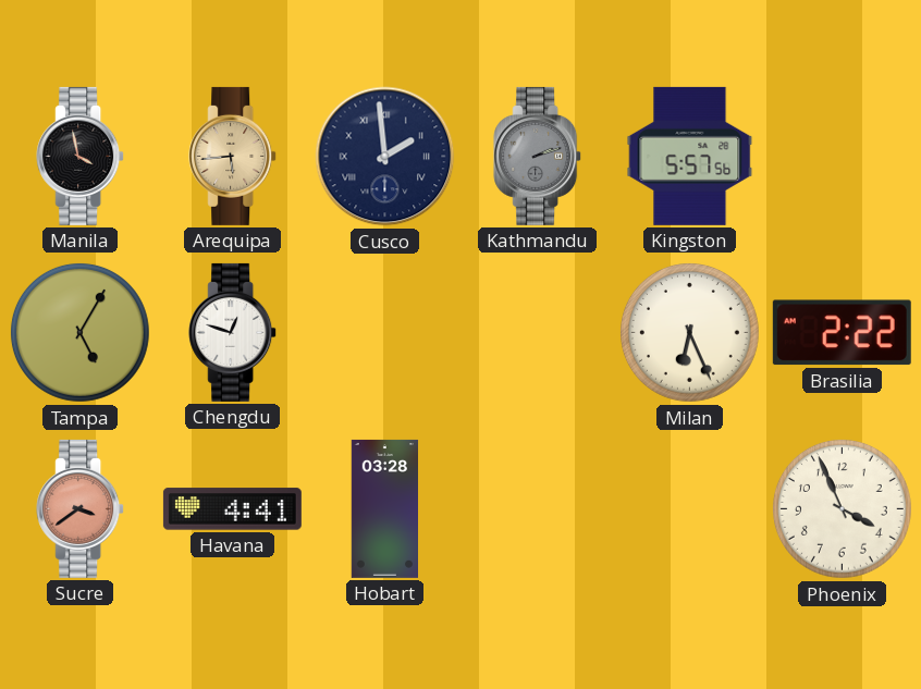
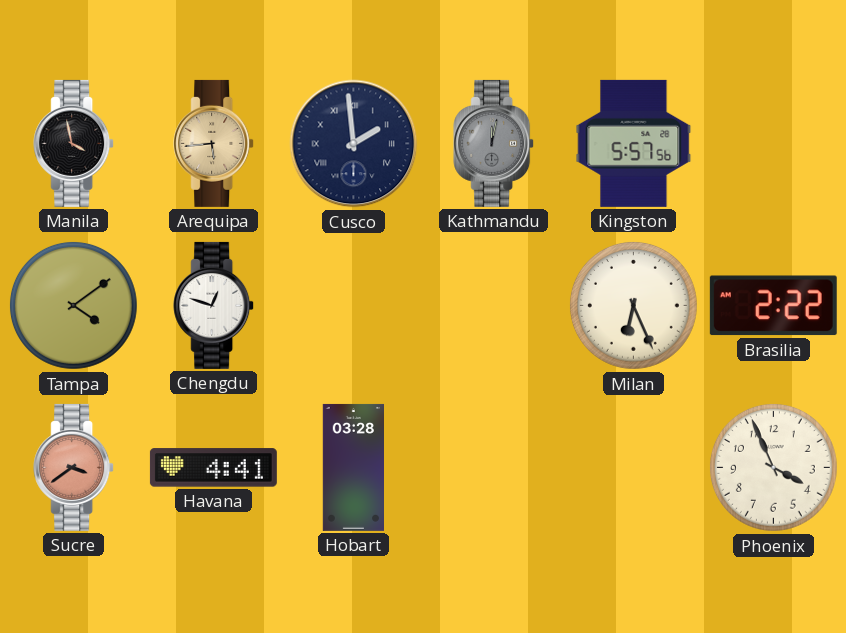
Kathmandu: 2:12 -> 12:02
Tampa: 5:05 -> 4:09
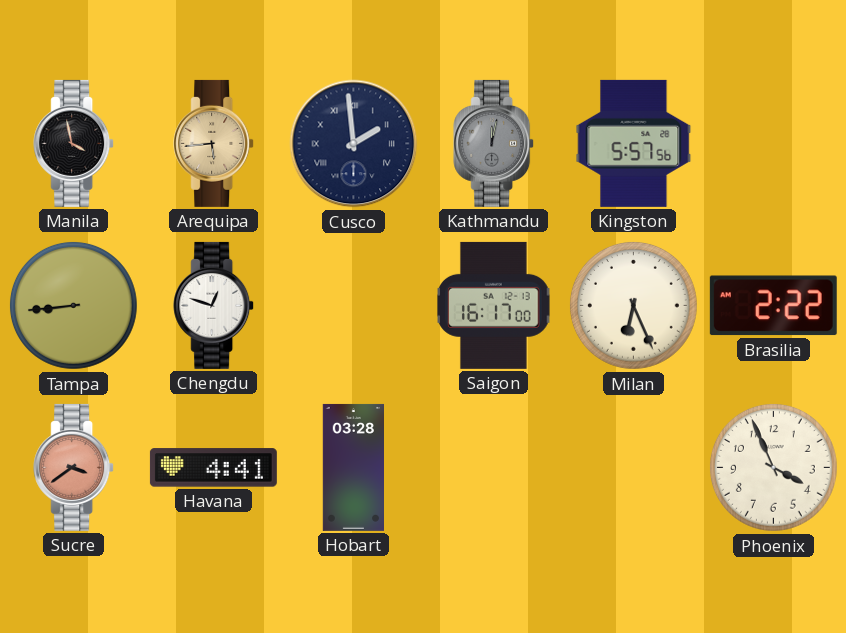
Tampa: 4:09 -> 8:44
Saigon: none -> 16:17
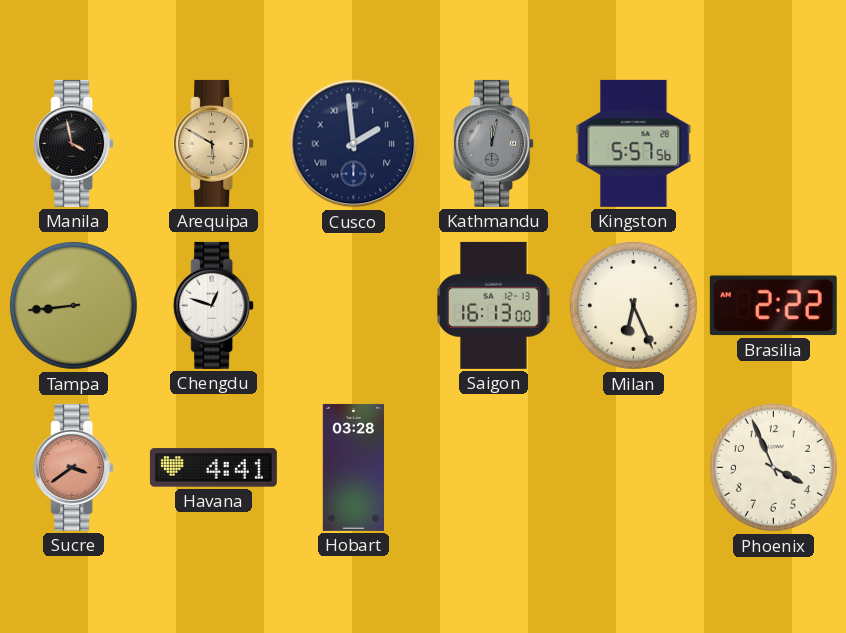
Arequipa: 5:44 -> 5:50
Saigon: 16:17 -> 16:13
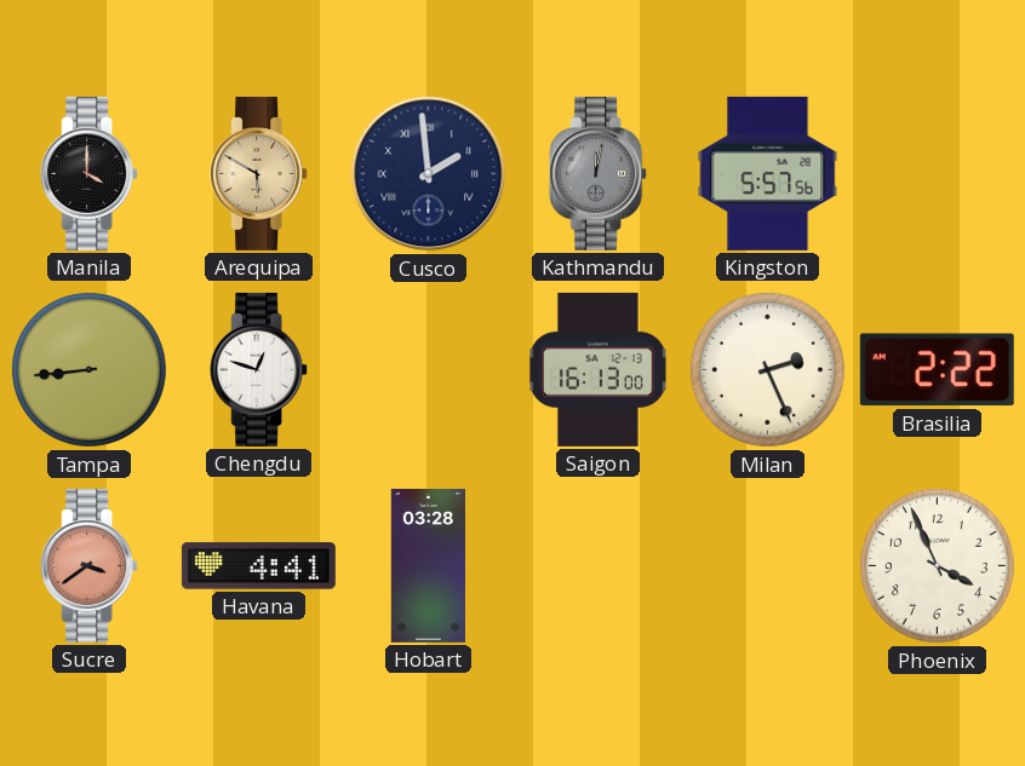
Manila: 3:58 -> 4:00
Milan: 6:26 -> 2:26
